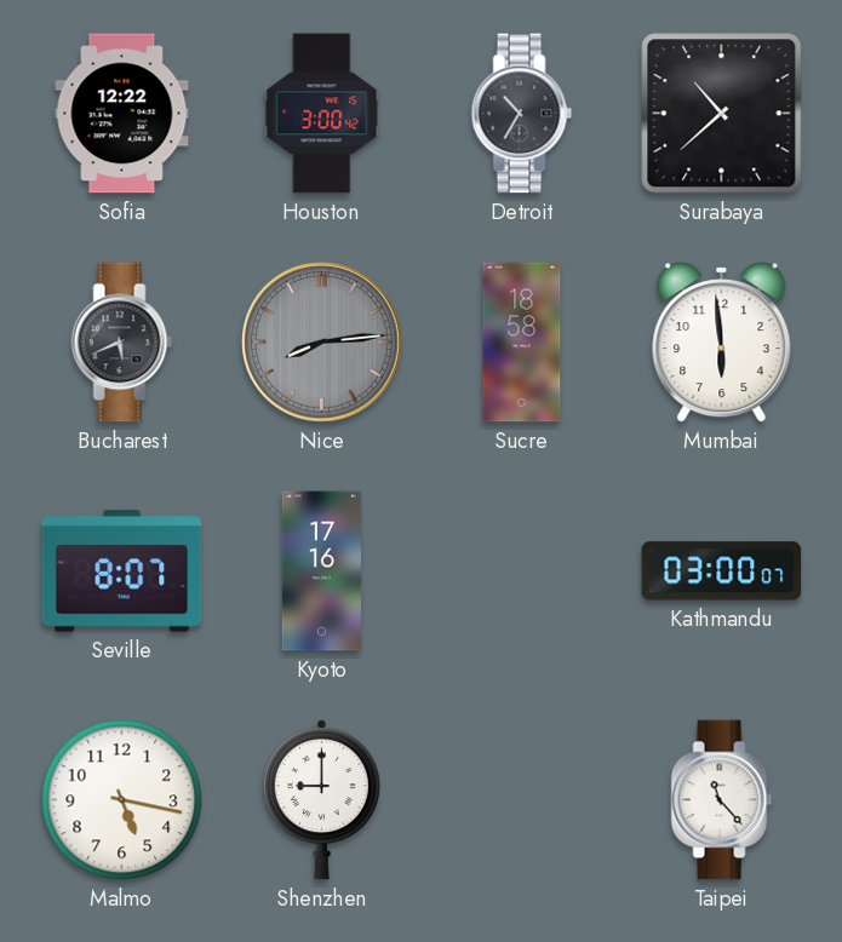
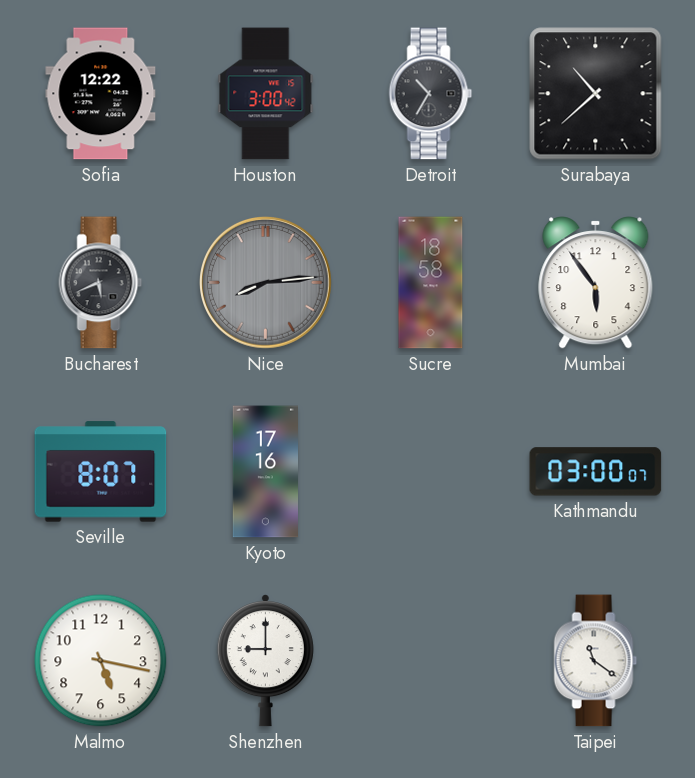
Mumbai: 5:59 -> 5:54
Taipei: 11:23 -> 11:21
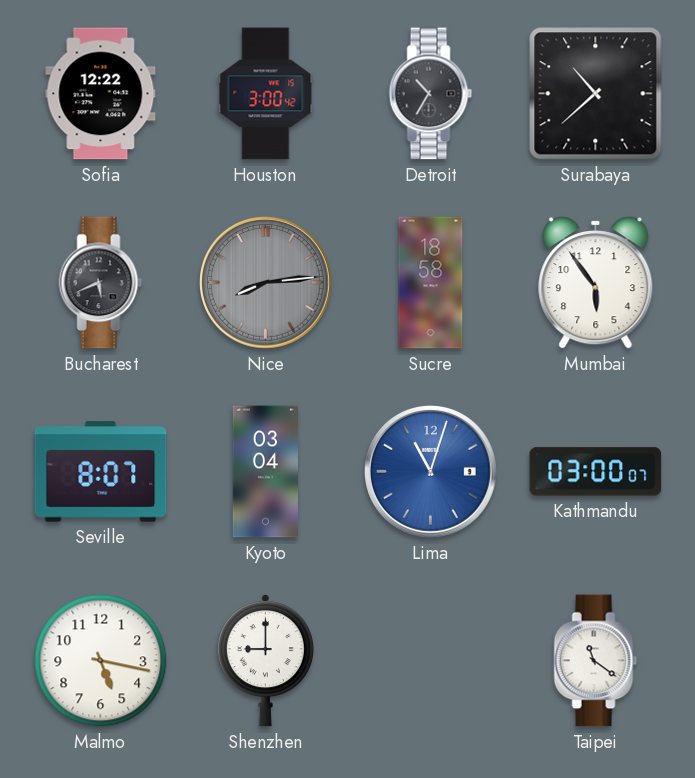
Kyoto: 17:16 -> 03:04
Lima: none -> 11:03
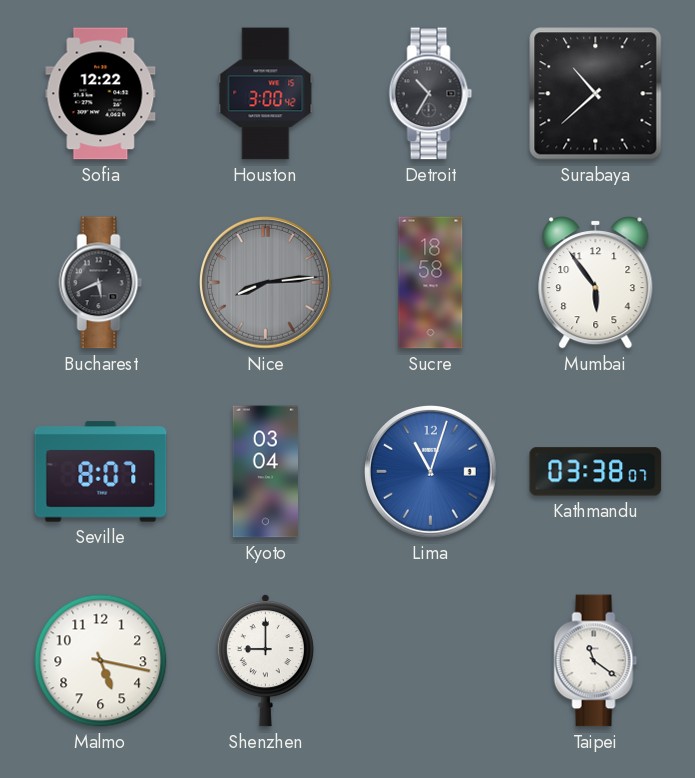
Kathmandu: 03:00 -> 03:38
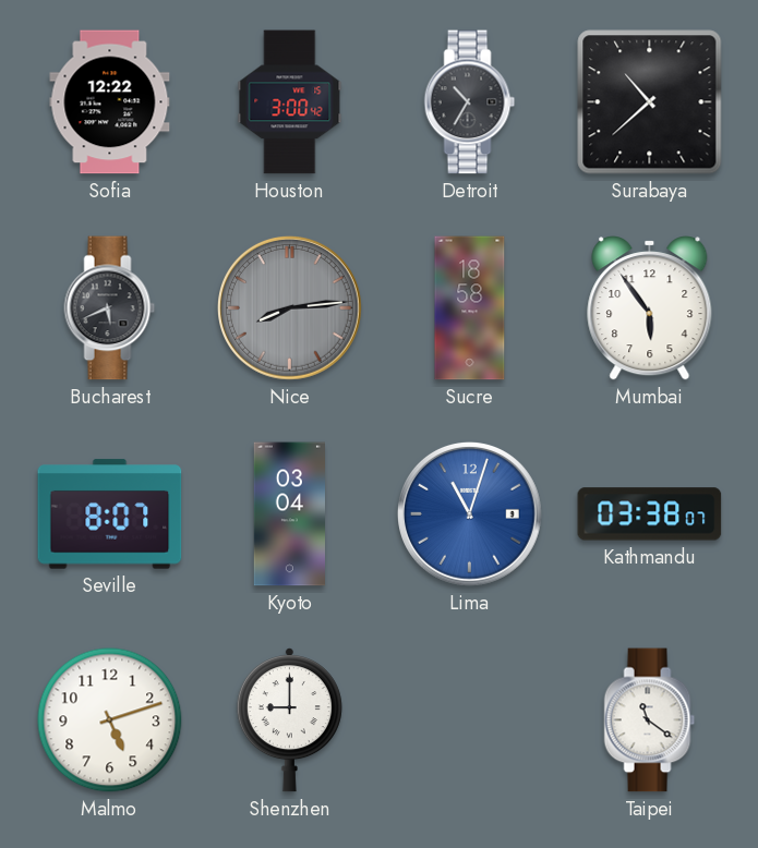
Malmo: 5:17 -> 5:12
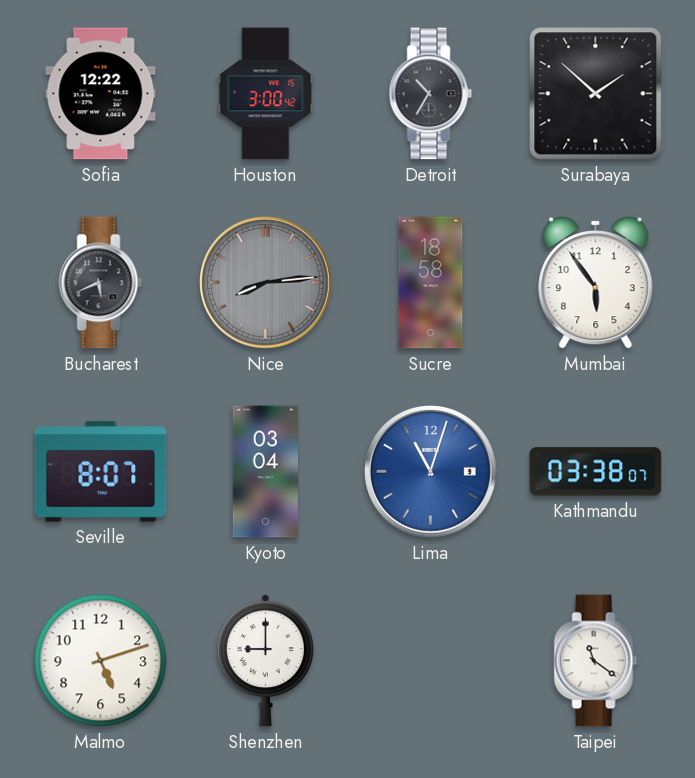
Surabaya: 10:38 -> 1:52
